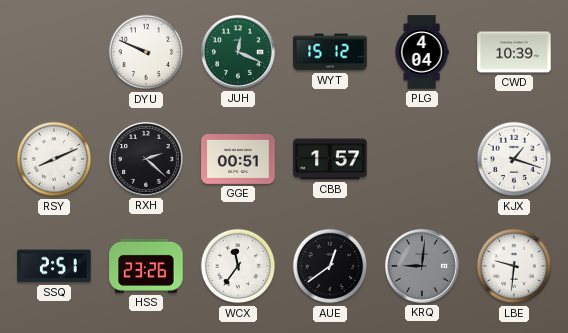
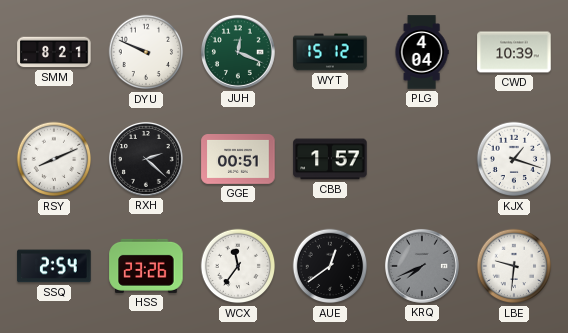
SMM: none -> 8:21
SSQ: 2:51 -> 2:54
KRQ: 9:01 -> 7:41
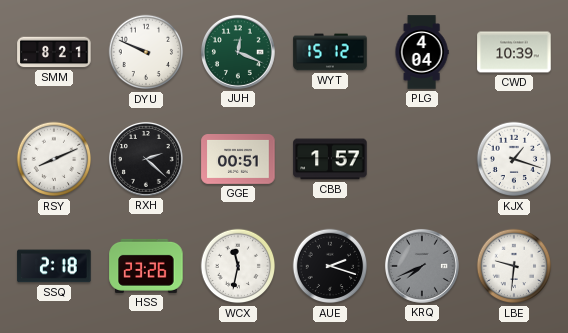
SSQ: 2:54 -> 2:18
WCX: 11:36 -> 11:32
AUE: 12:39 -> 2:18
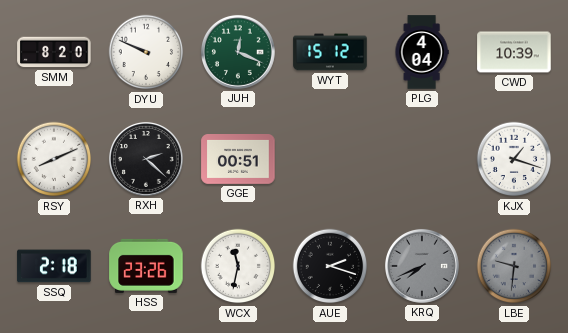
SMM: 8:21 -> 8:20
CBB: 1:57 -> none
LBE dial: white -> grey
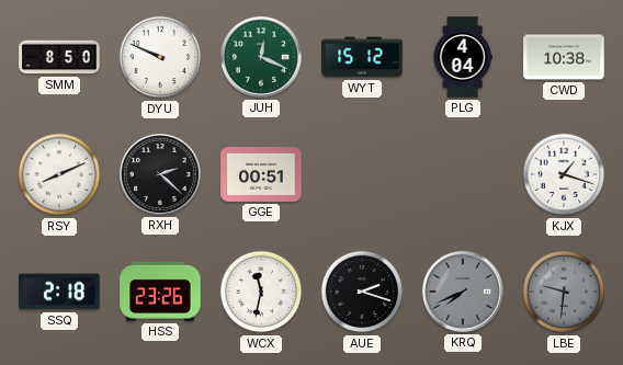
SMM: 8:20 -> 8:50
CWD: 10:39 -> 10:38
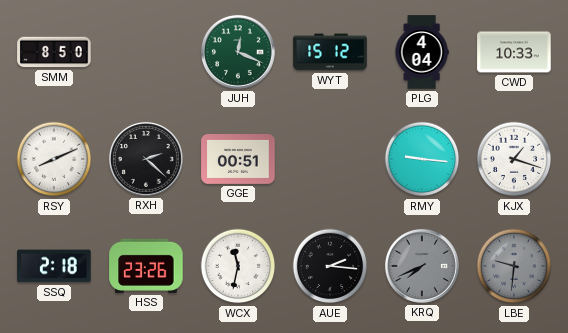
DYU: 9:49 -> none
CWD: 10:38 -> 10:33
RMY: none -> 9:16
AUE: 2:18 -> 2:16
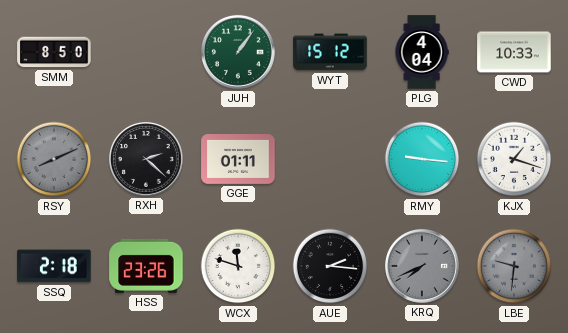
JUH: 12:19 -> 1:06
RSY dial: white -> grey
GGE: 00:51 -> 01:11
WCX: 11:32 -> 11:48
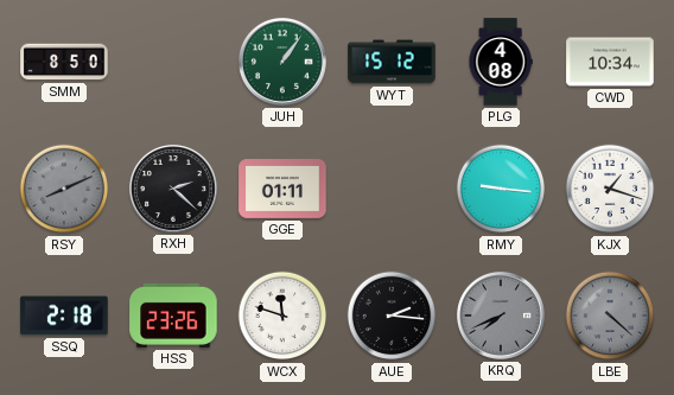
PLG: 4:04 -> 4:08
CWD: 10:33 -> 10:34
LBE: 9:31 -> 4:22
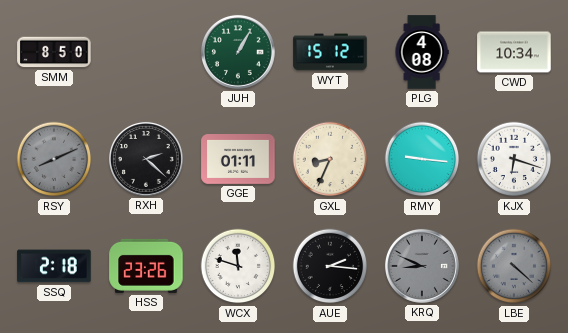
JUH: 1:06 -> 1:05
GXL: none -> 8:34
KJX: 1:18 -> 6:18
KRQ: 7:41 -> 8:49
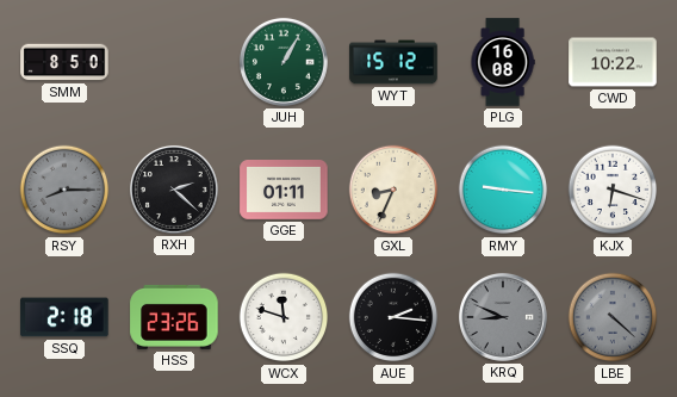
PLG: 4:08 -> 16:08
CWD: 10:34 -> 10:22
RSY: 8:11 -> 8:15
